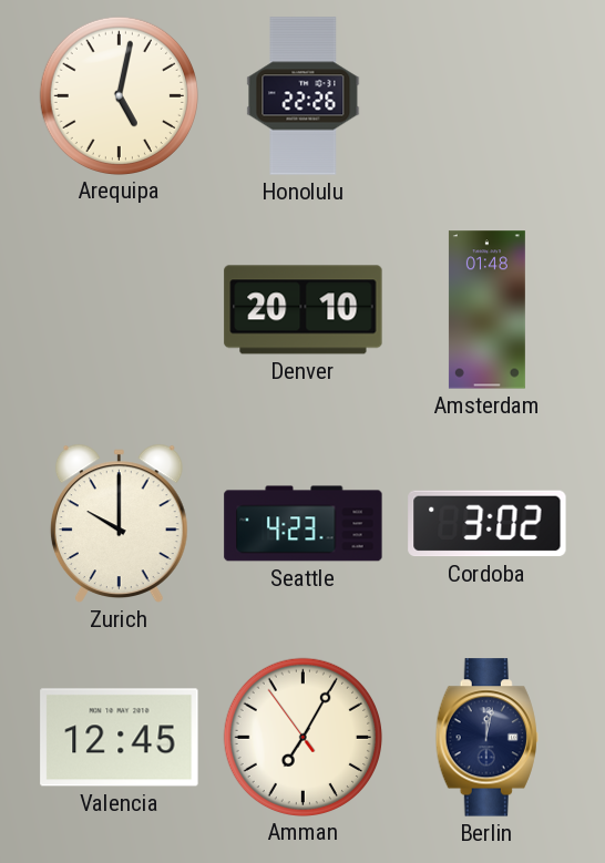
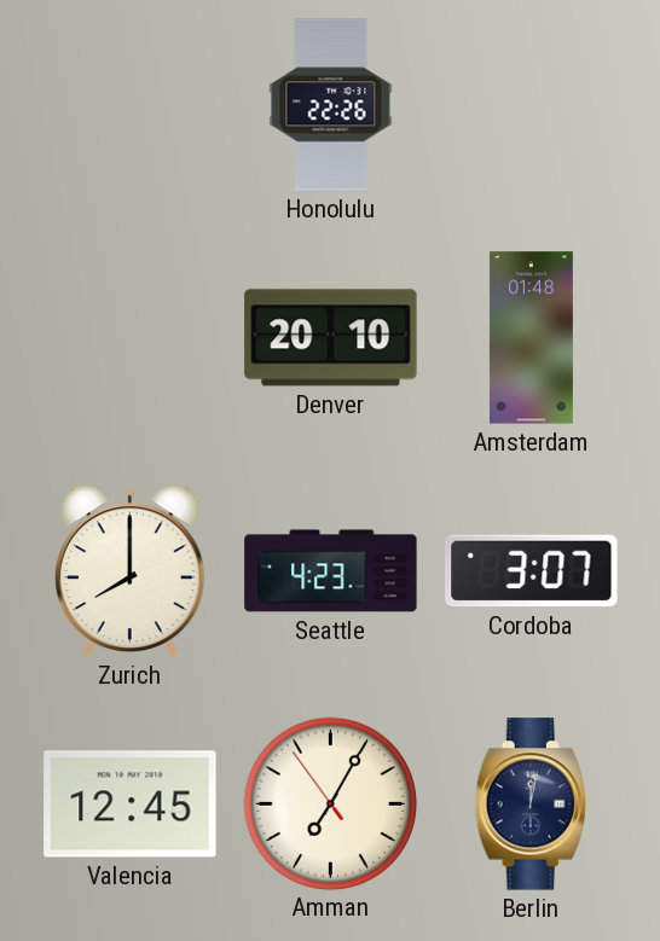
Arequipa: 5:02 -> none
Zurich: 10:00 -> 8:00
Cordoba: 3:02 -> 3:07
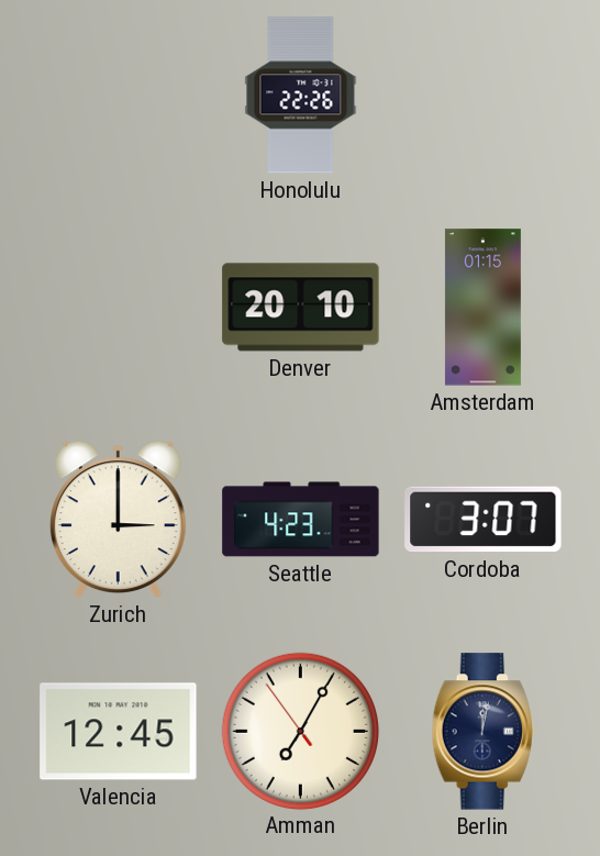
Amsterdam: 01:48 -> 01:15
Zurich: 8:00 -> 3:00
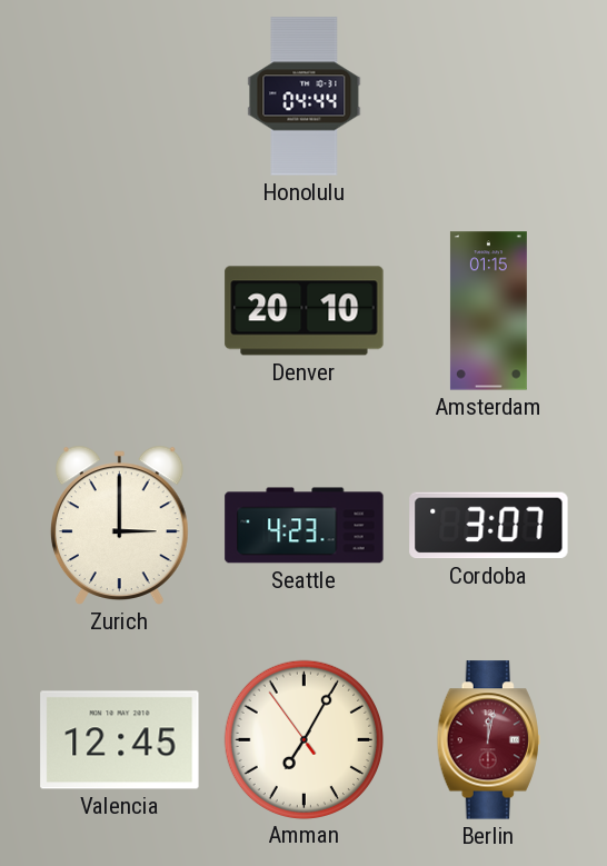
Honolulu: 22:26 -> 04:44
Berlin dial: navy -> burgundy
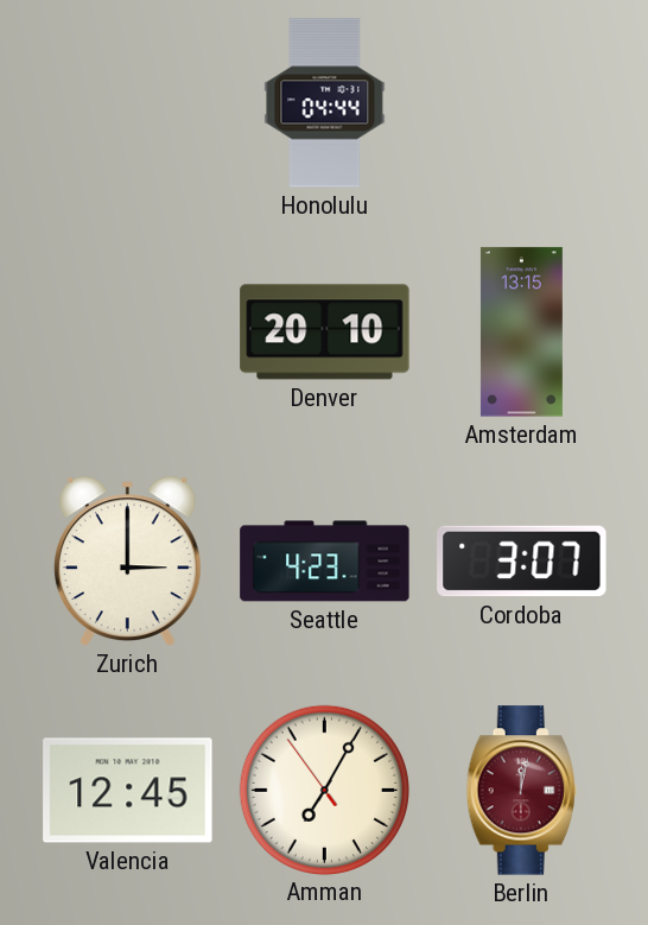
Amsterdam: 01:15 -> 13:15
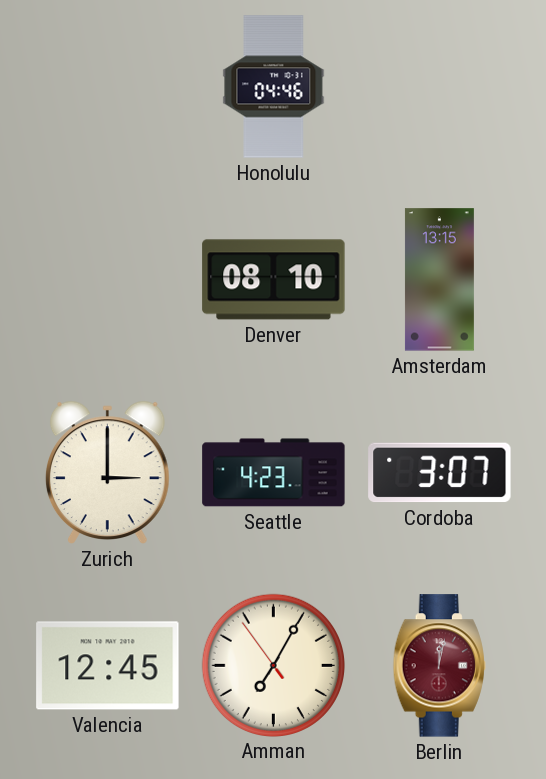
Honolulu: 04:44 -> 04:46
Denver: 20:10 -> 08:10
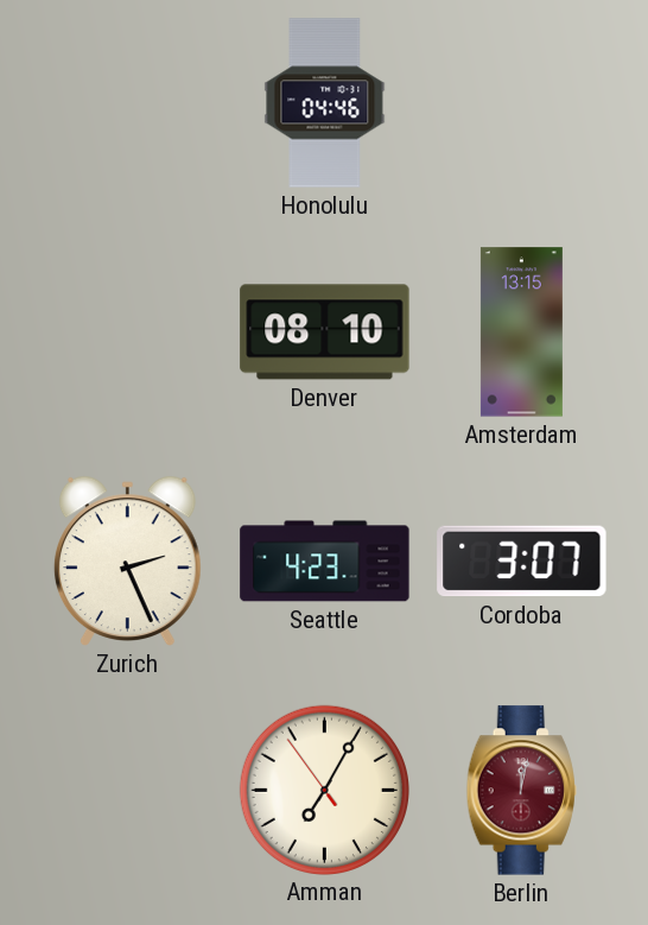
Zurich: 3:00 -> 2:26
Valencia: 12:45 -> none
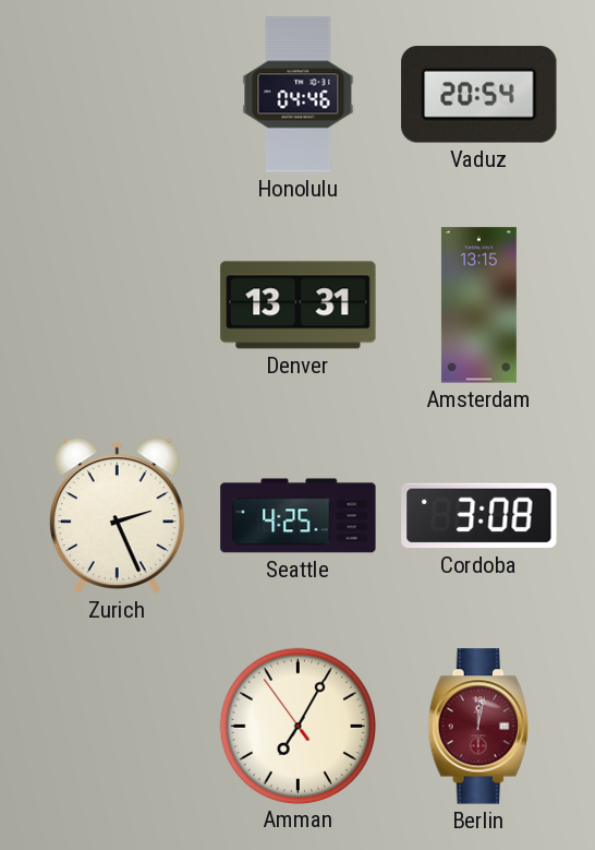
Vaduz: none -> 20:54
Denver: 08:10 -> 13:31
Seattle: 4:23 -> 4:25
Cordoba: 3:07 -> 3:08
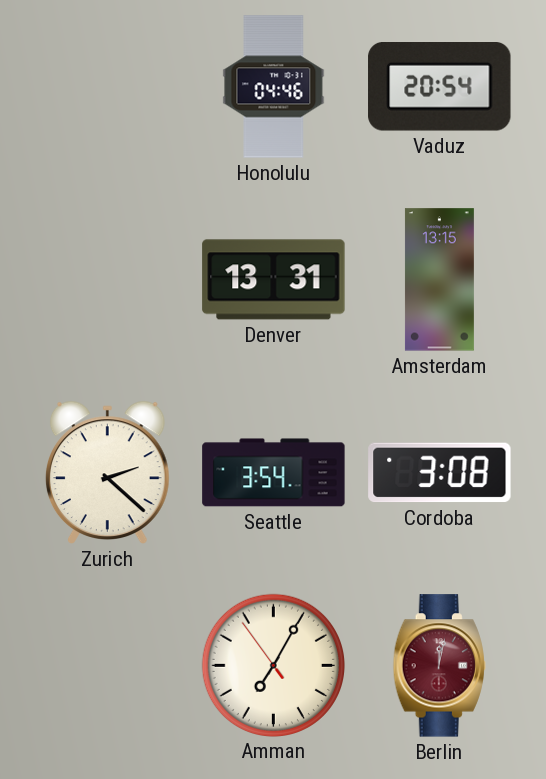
Zurich: 2:26 -> 2:22
Seattle: 4:25 -> 3:54
